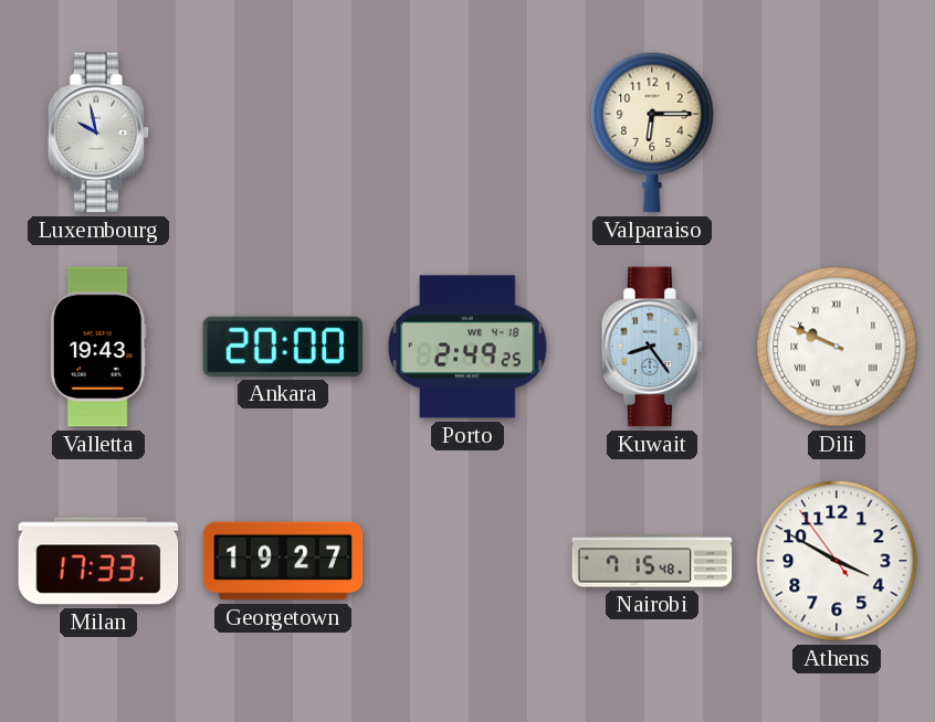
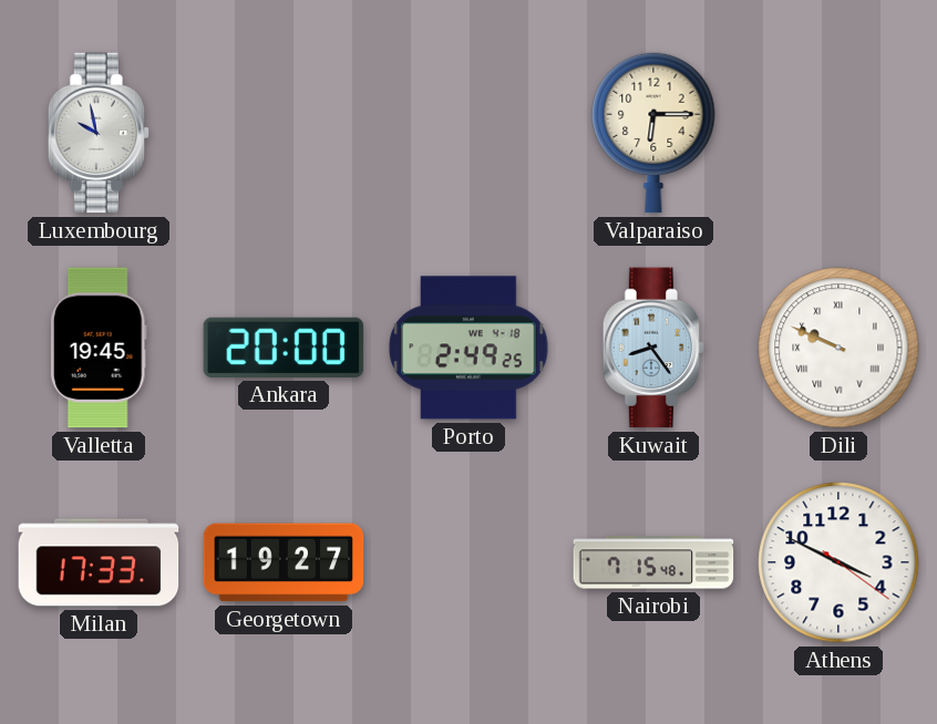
Valletta: 19:43 -> 19:45
Athens: 3:49:54 -> 3:49:21
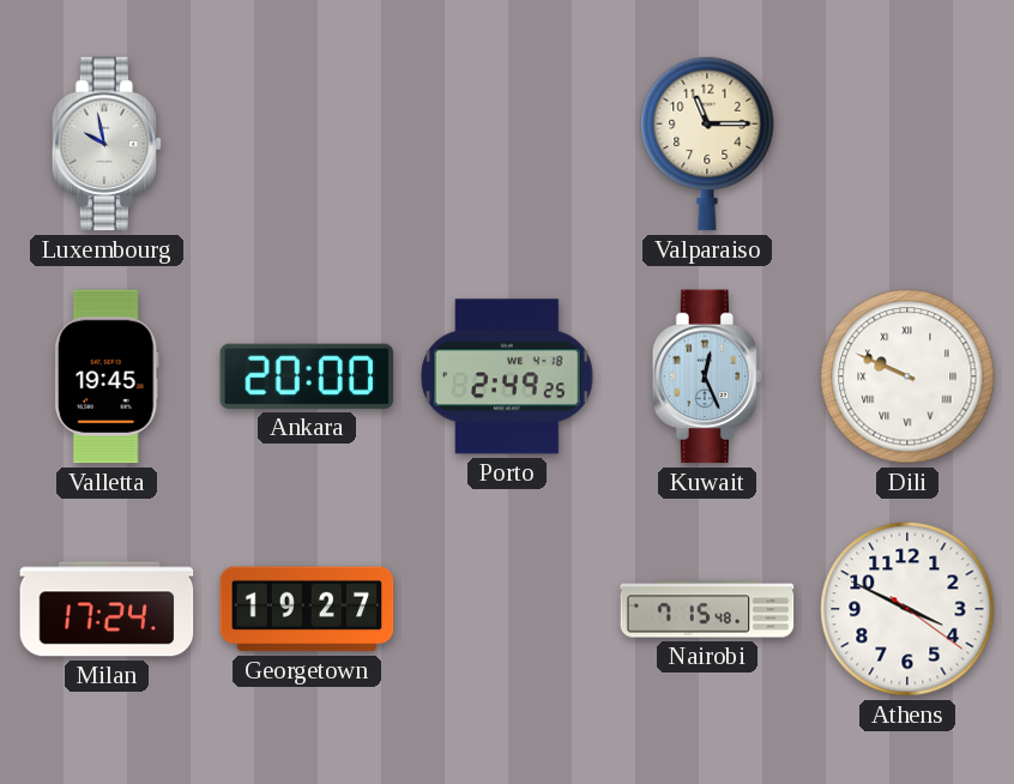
Valparaiso: 6:15 -> 11:15
Kuwait: 8:24 -> 12:26
Milan: 17:33 -> 17:24
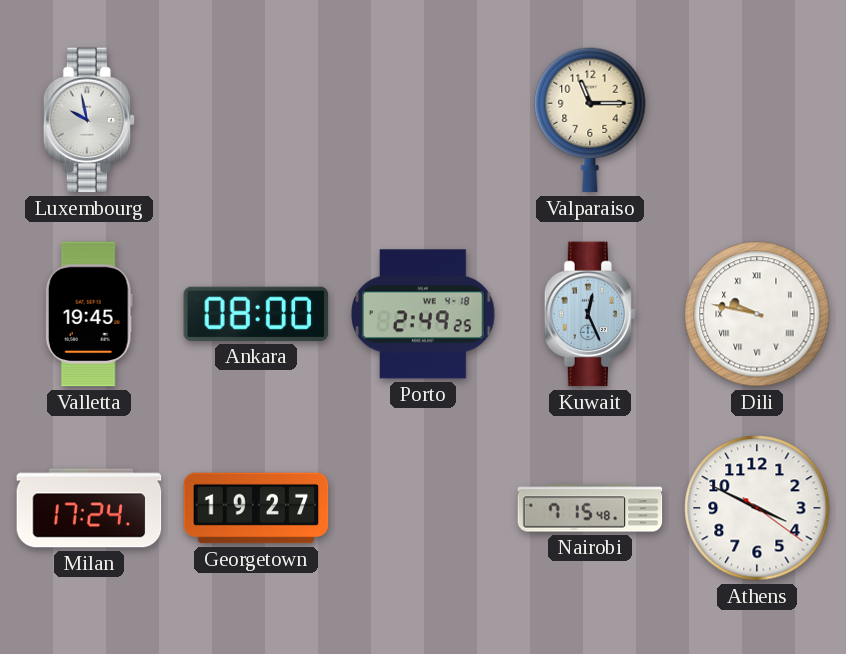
Ankara: 20:00 -> 08:00
Dili: 9:49 -> 9:47
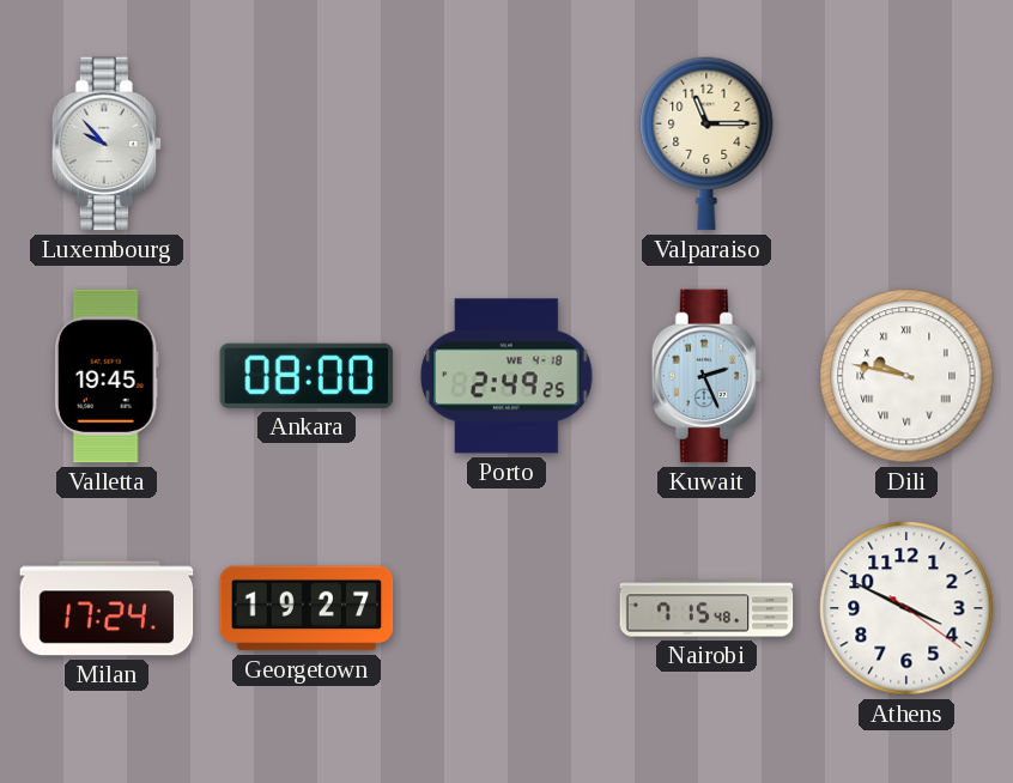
Luxembourg: 9:58 -> 9:53
Kuwait: 12:26 -> 2:26
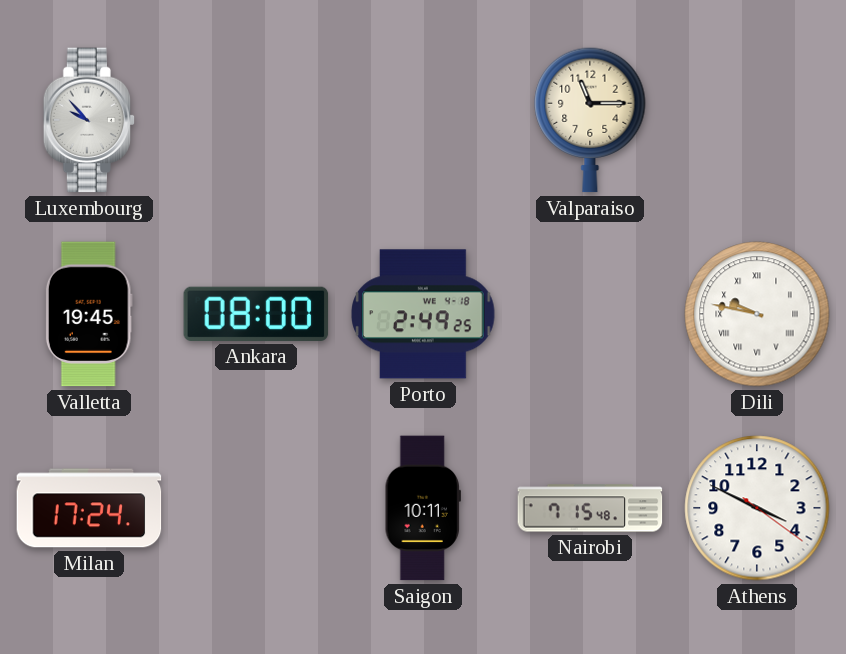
Kuwait: 2:26 -> none
Georgetown: 19:27 -> none
Saigon: none -> 10:11
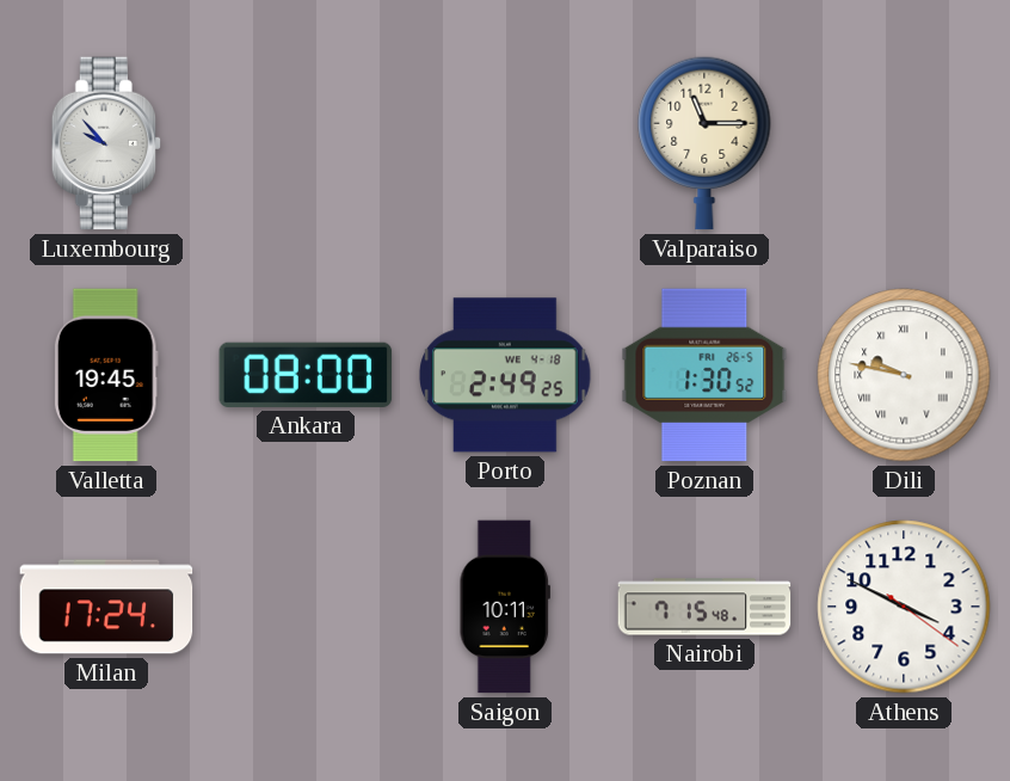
Poznan: none -> 1:30
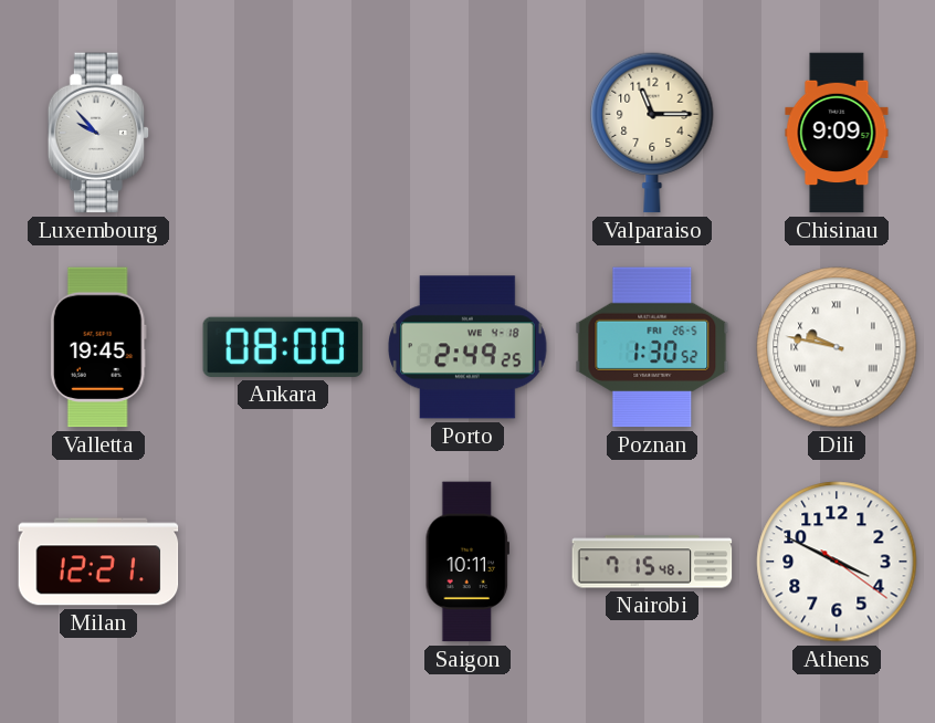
Chisinau: none -> 9:09
Milan: 17:24 -> 12:21
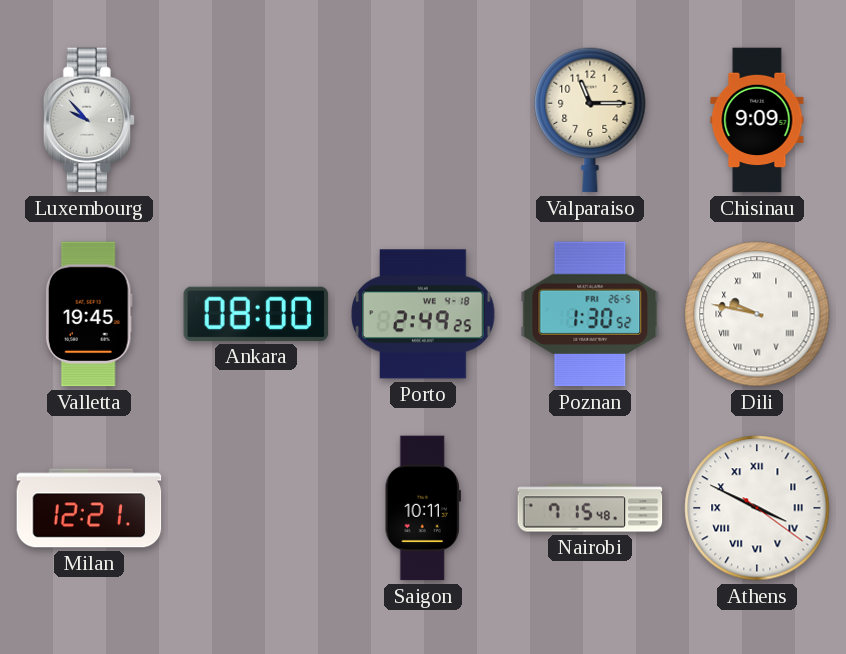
Athens numerals: Arabic -> Roman
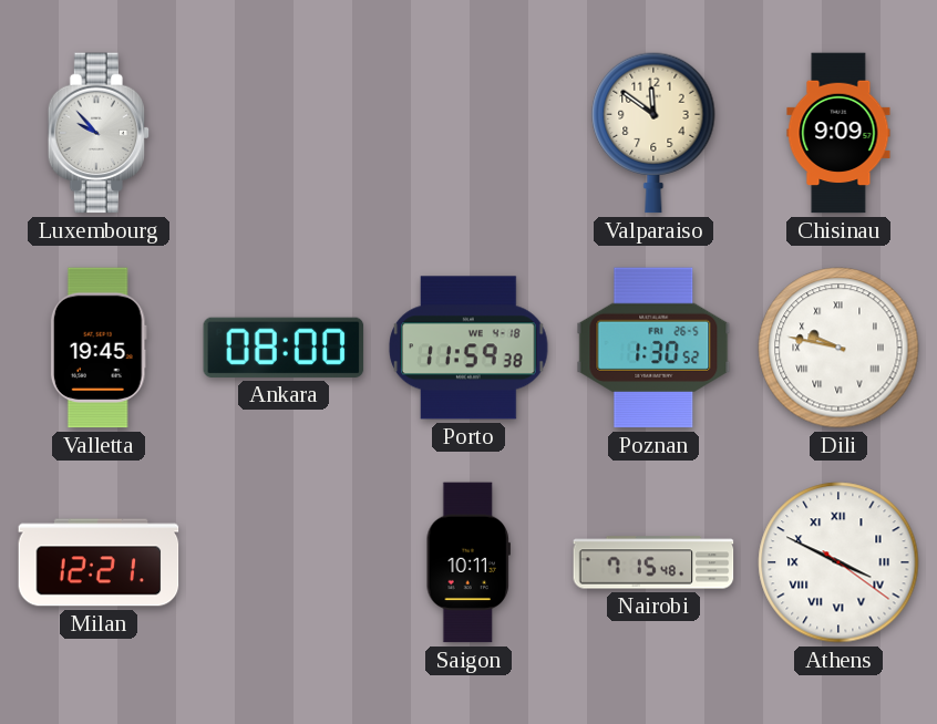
Valparaiso: 11:15 -> 11:51
Porto: 2:49 -> 11:59
